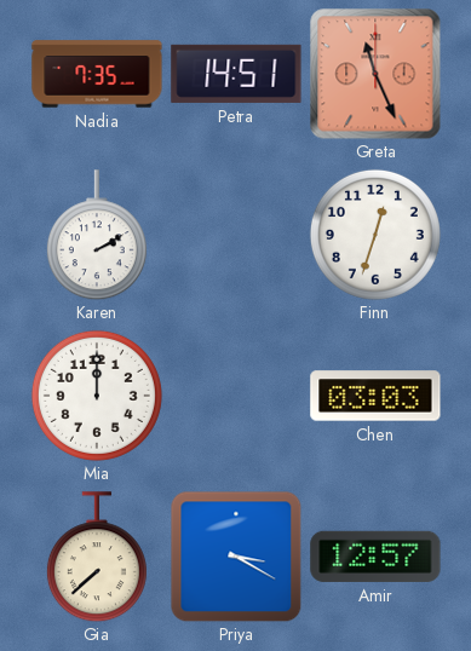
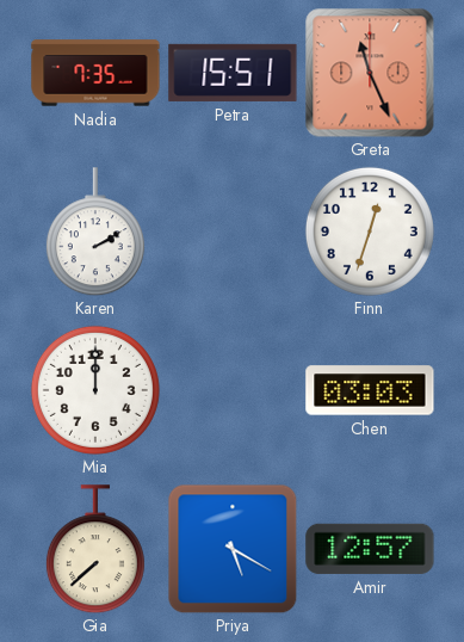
Petra: 14:51 -> 15:51
Priya: 3:20 -> 5:20
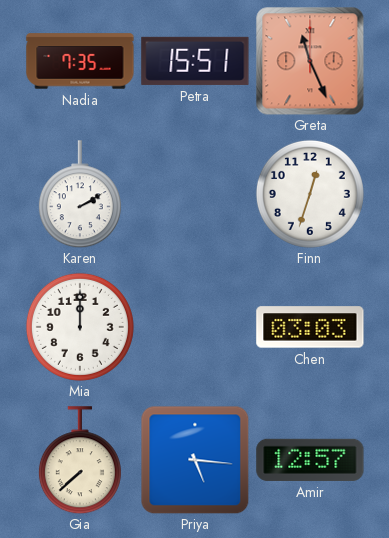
Priya: 5:20 -> 5:16
